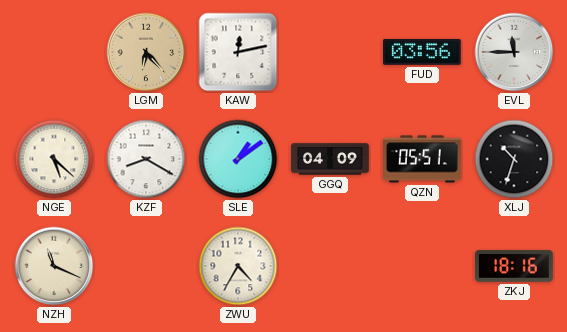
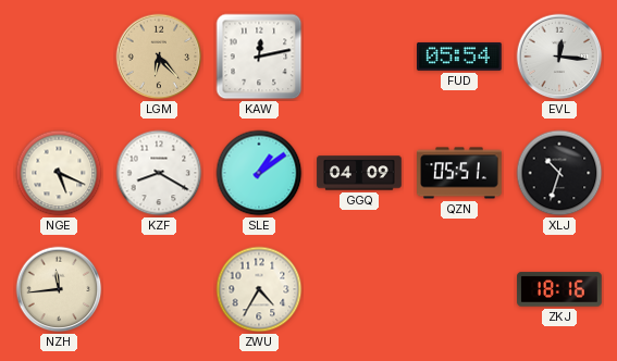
FUD: 03:56 -> 05:54
EVL: 11:45 -> 12:16
NGE: 5:22 -> 5:19
NZH: 11:19 -> 11:44
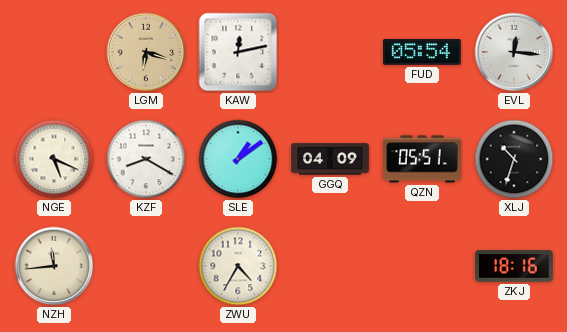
LGM: 6:23 -> 6:18
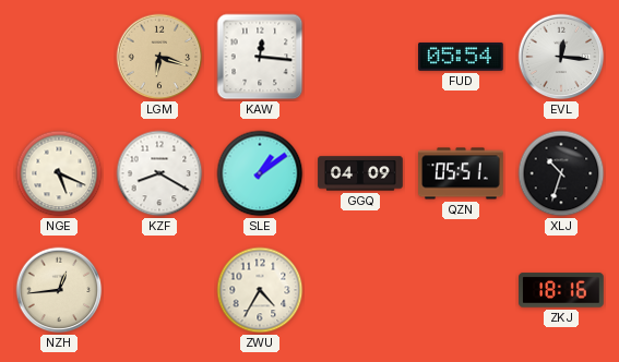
KAW: 12:13 -> 12:16
NZH: 11:44 -> 12:44
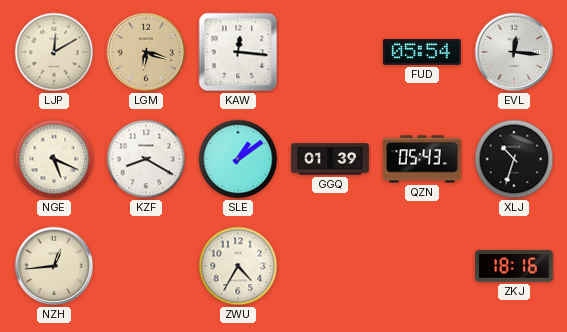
LJP: none -> 12:10
GGQ: 04:09 -> 01:39
QZN: 05:51 -> 05:43
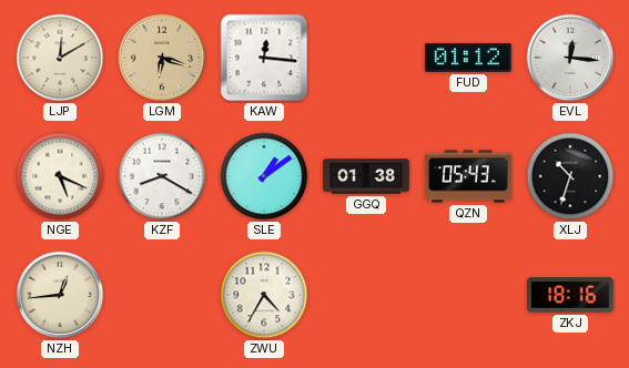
FUD: 05:54 -> 01:12
GGQ: 01:39 -> 01:38
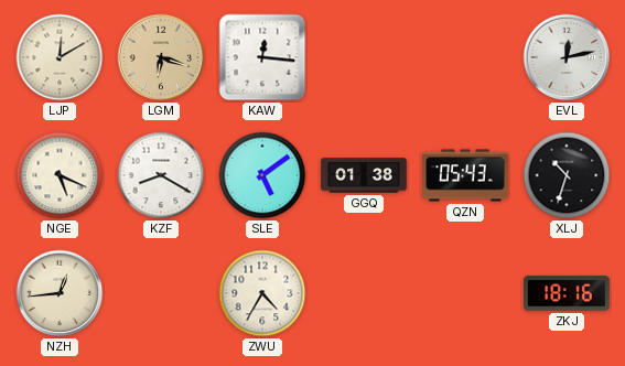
FUD: 01:12 -> none
EVL: 12:16 -> 12:13
SLE: 1:09 -> 5:09
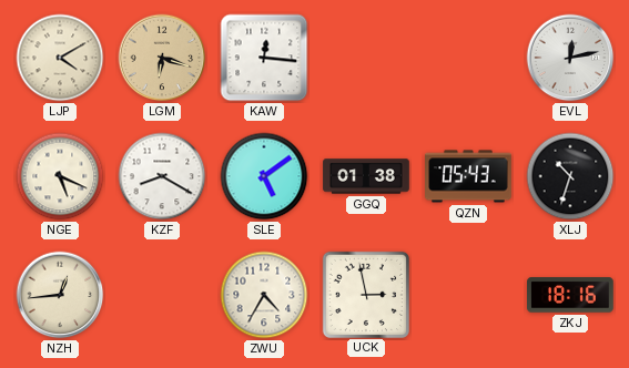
LJP: 12:10 -> 4:10
UCK: none -> 2:58
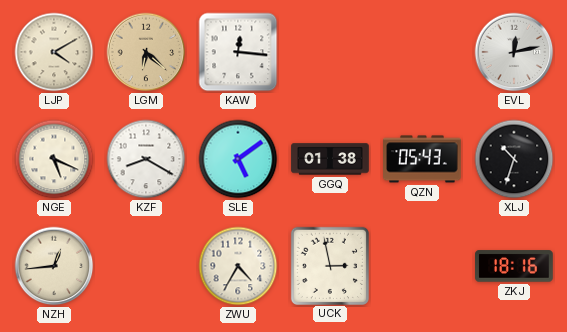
LGM: 6:18 -> 6:22
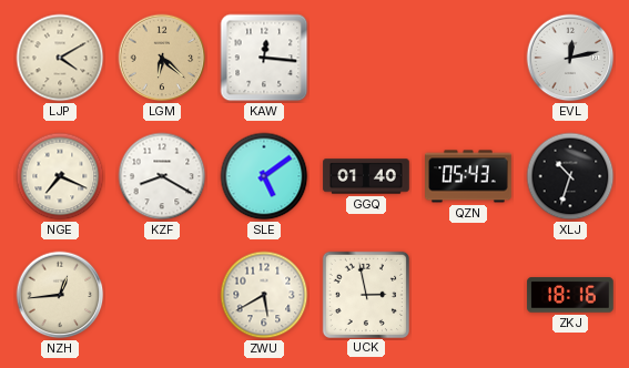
NGE: 5:19 -> 7:19
GGQ: 01:38 -> 01:40
ZWU: 4:35 -> 5:40
